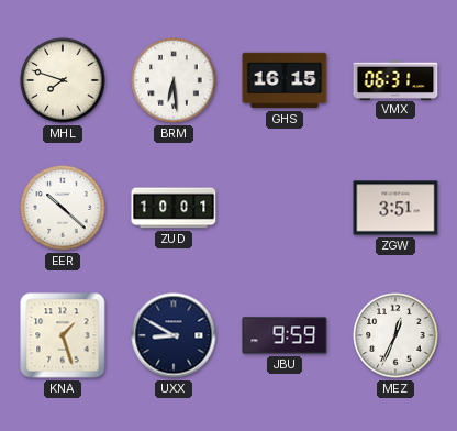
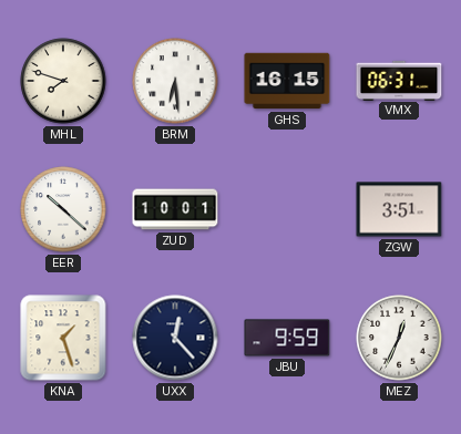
UXX: 8:50 -> 12:23
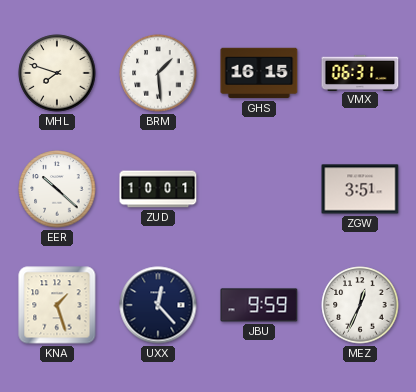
BRM: 6:29 -> 1:29
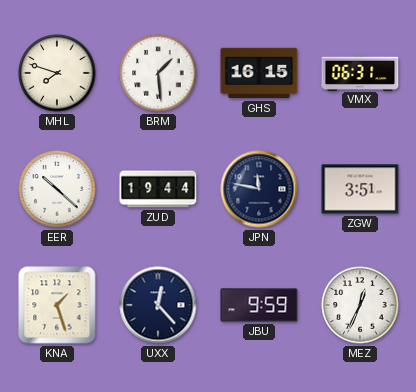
ZUD: 10:01 -> 19:44
JPN: none -> 11:47
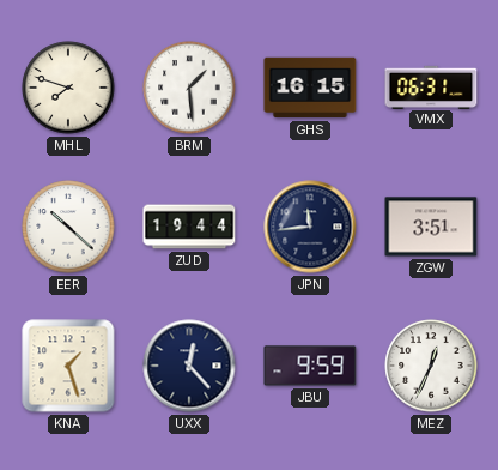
JPN: 11:47 -> 11:44
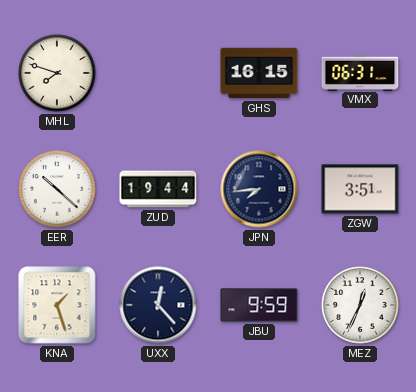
BRM: 1:29 -> none
JPN: 11:44 -> 7:44
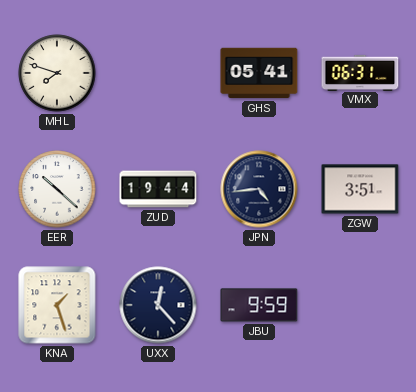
GHS: 16:15 -> 05:41
JPN: 7:44 -> 4:44
MEZ: 12:34 -> none
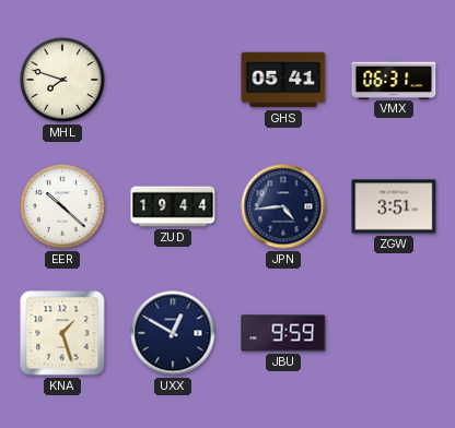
UXX: 12:23 -> 12:50
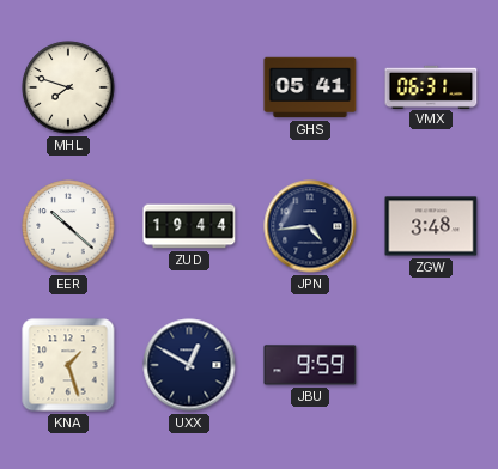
ZGW: 3:51 -> 3:48
